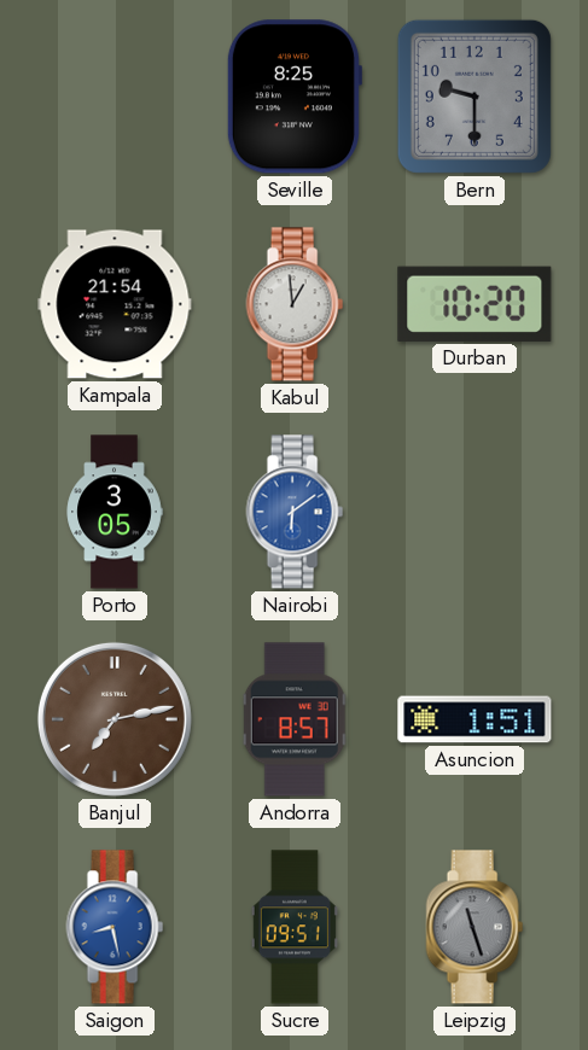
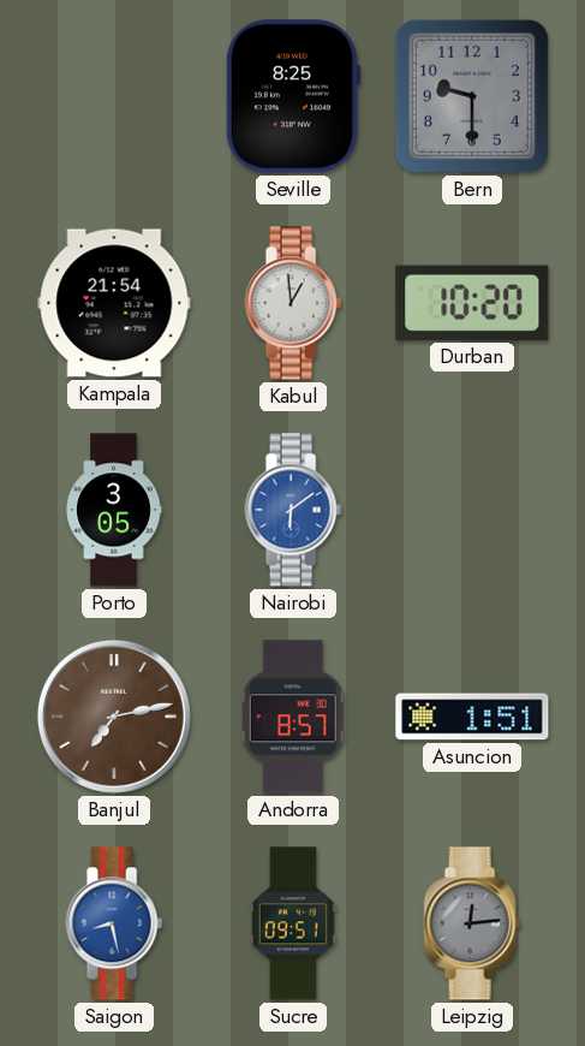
Leipzig: 11:27 -> 12:14
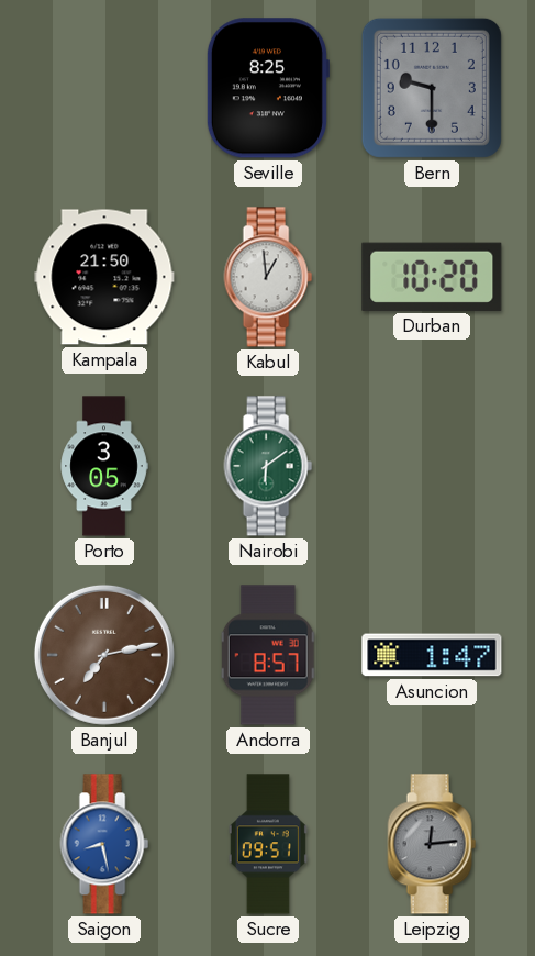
Kampala: 21:54 -> 21:50
Nairobi dial: blue -> green
Asuncion: 1:51 -> 1:47
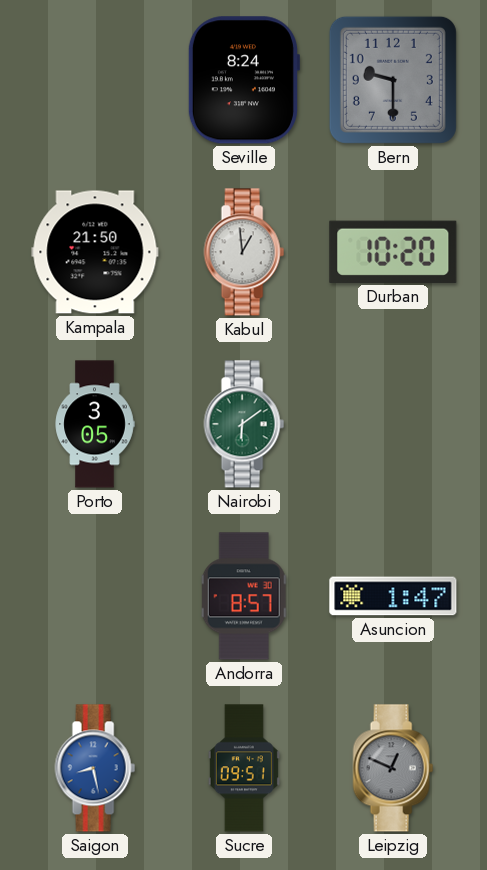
Seville: 8:25 -> 8:24
Banjul: 7:13 -> none
Leipzig: 12:14 -> 12:49
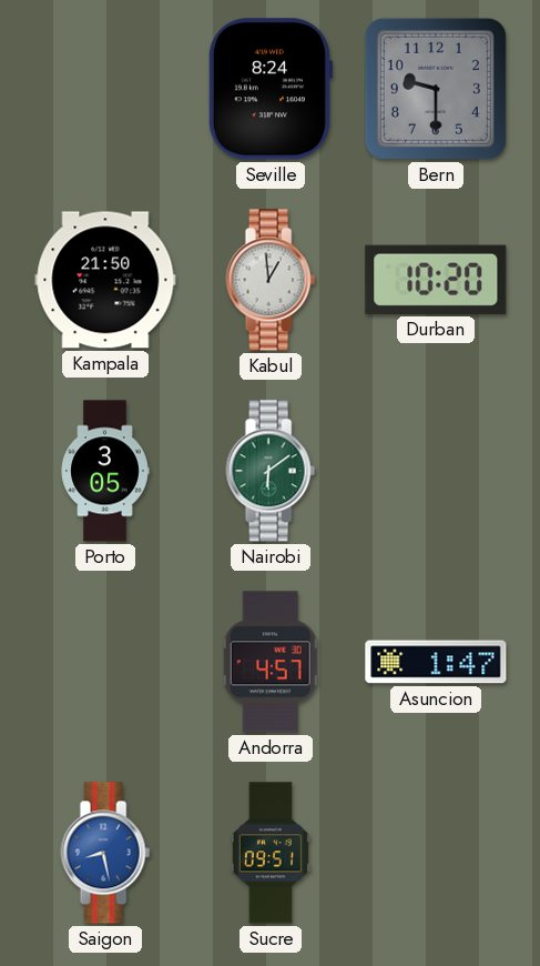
Andorra: 8:57 -> 4:57
Leipzig: 12:49 -> none
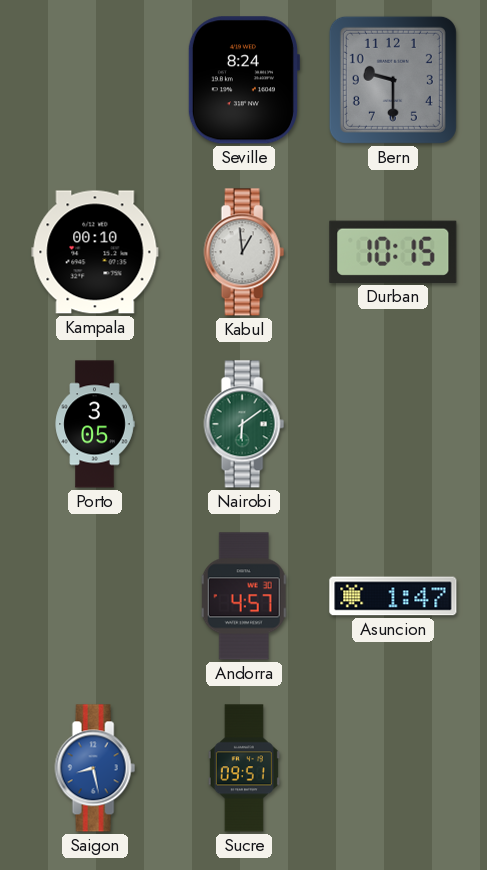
Kampala: 21:50 -> 00:10
Durban: 10:20 -> 10:15
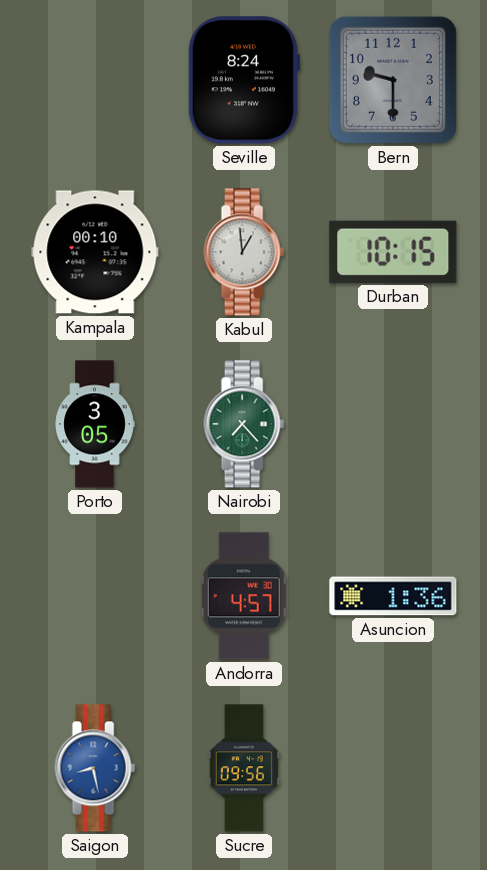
Nairobi: 6:09 -> 7:23
Asuncion: 1:47 -> 1:36
Sucre: 09:51 -> 09:56
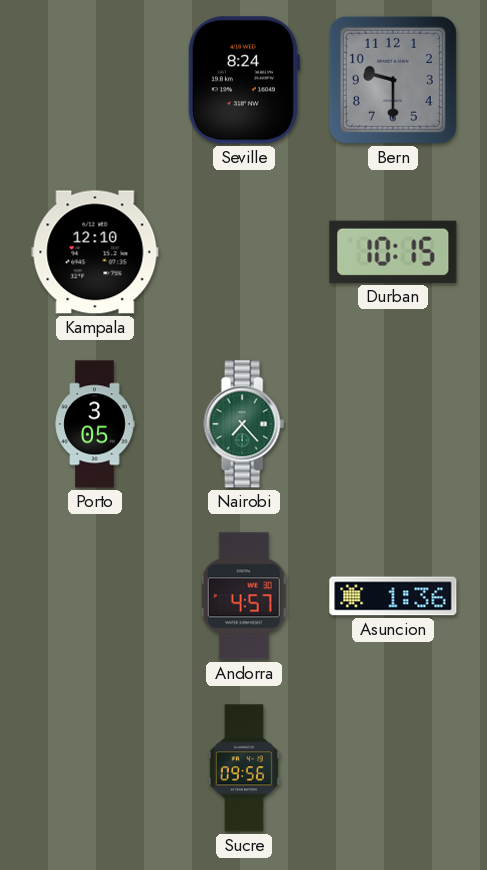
Kampala: 00:10 -> 12:10
Kabul: 12:59 -> none
Saigon: 8:28 -> none
